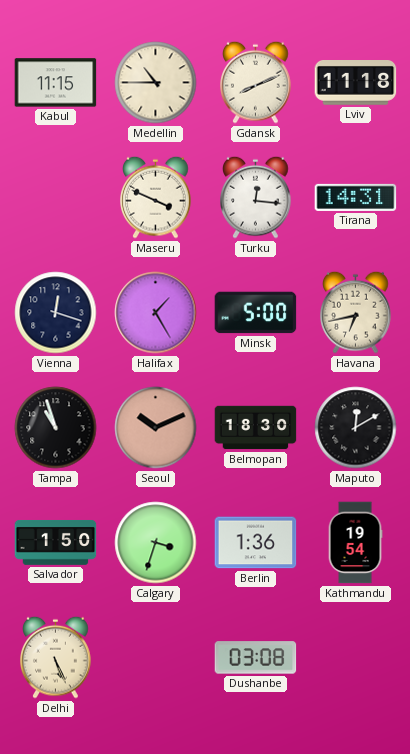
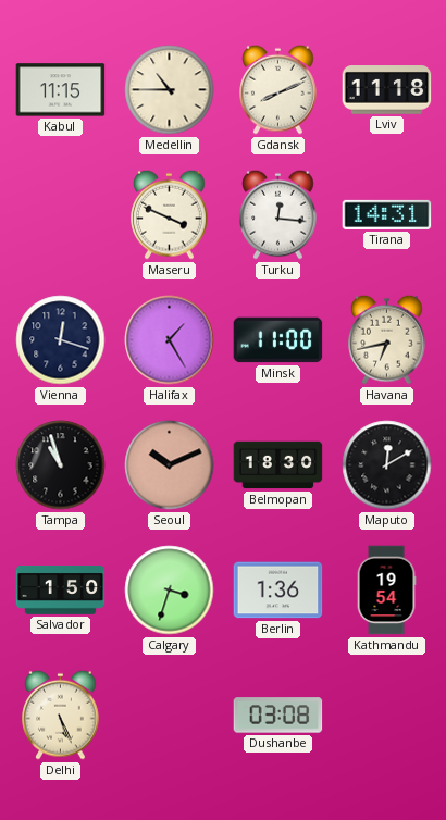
Minsk: 5:00 -> 11:00
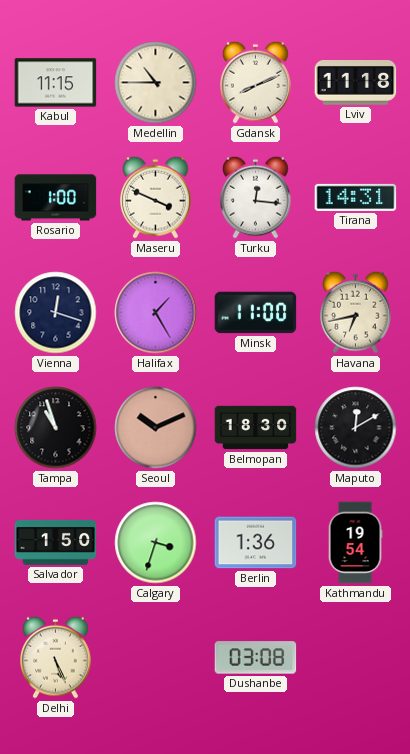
Rosario: none -> 1:00
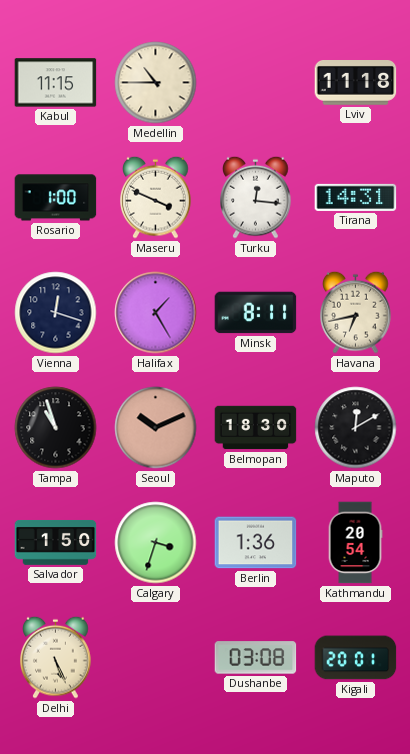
Gdansk: 8:11 -> none
Minsk: 11:00 -> 8:11
Kathmandu: 19:54 -> 20:54
Kigali: none -> 20:01
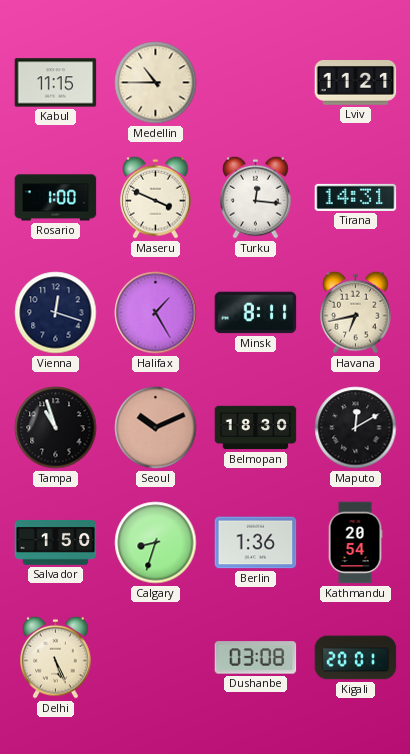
Lviv: 11:18 -> 11:21
Calgary: 3:33 -> 8:33
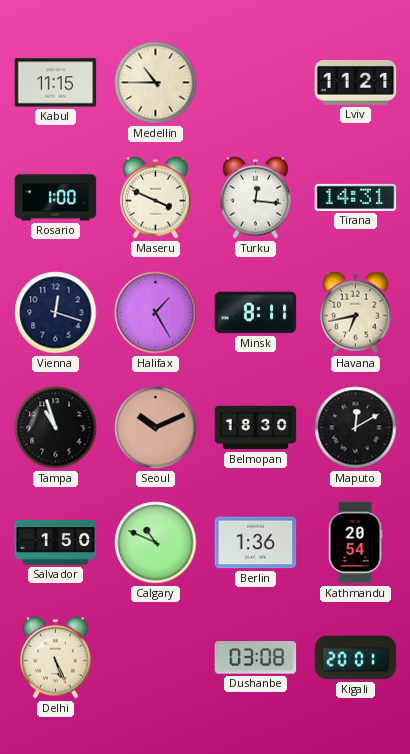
Calgary: 8:33 -> 10:49
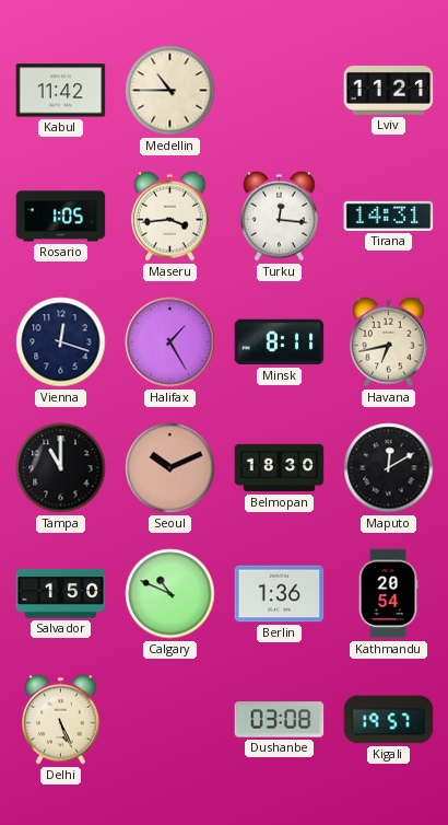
Kabul: 11:15 -> 11:42
Rosario: 1:00 -> 1:05
Maseru: 3:49 -> 3:44
Tampa: 10:57 -> 11:00
Kigali: 20:01 -> 19:57
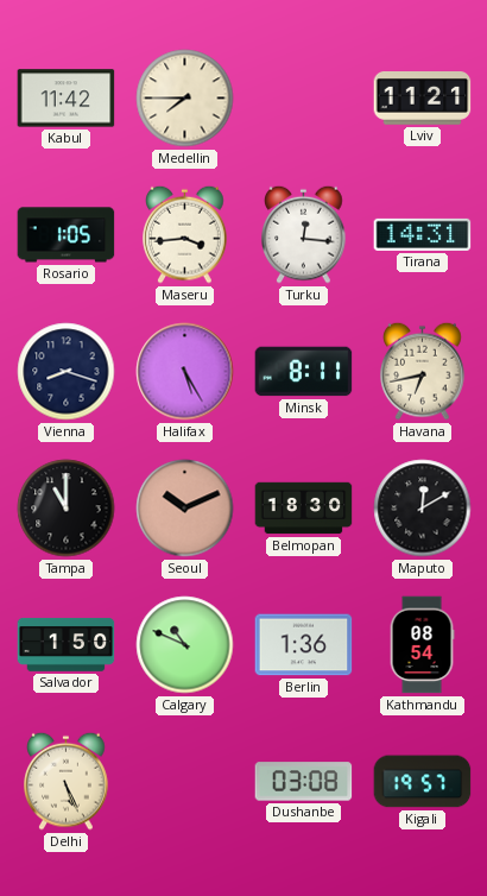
Medellin: 10:45 -> 7:45
Vienna: 12:18 -> 8:18
Halifax: 1:25 -> 5:25
Kathmandu: 20:54 -> 08:54
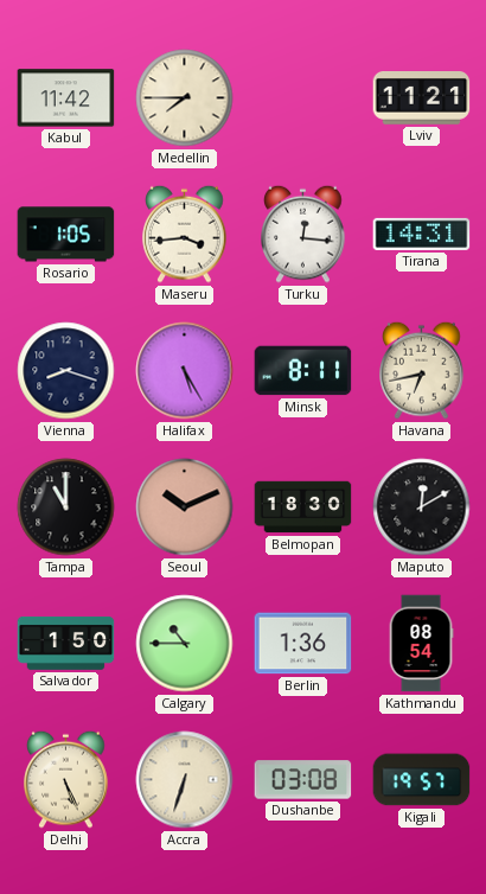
Calgary: 10:49 -> 10:45
Accra: none -> 6:33
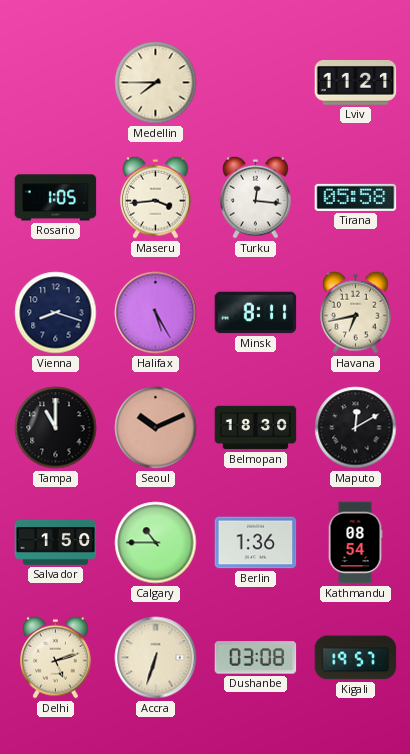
Kabul: 11:42 -> none
Tirana: 14:31 -> 05:58
Delhi: 5:26 -> 5:12
